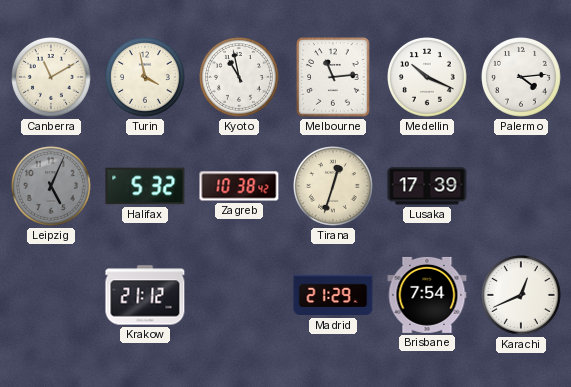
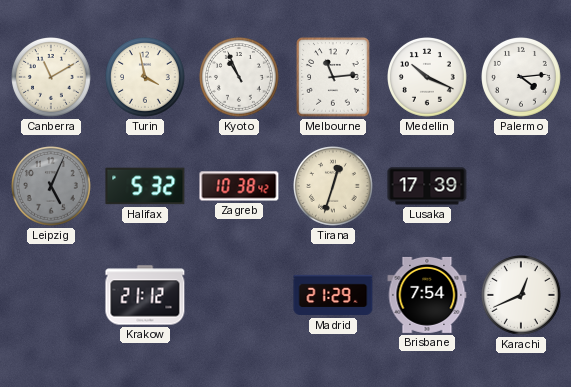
Kyoto: 10:58 -> 10:56
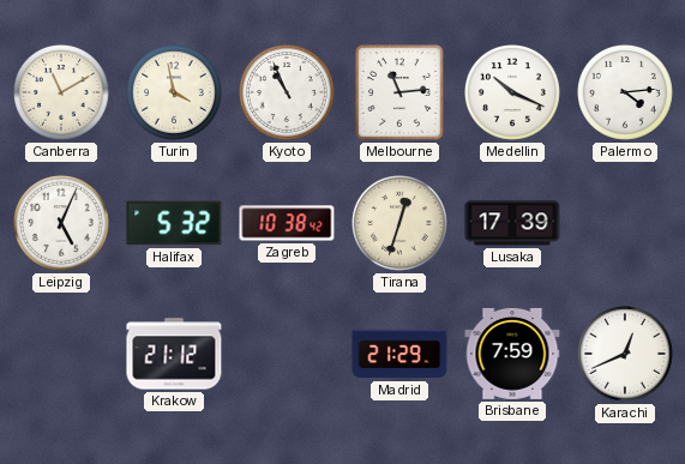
Leipzig dial: grey -> white
Brisbane: 7:54 -> 7:59
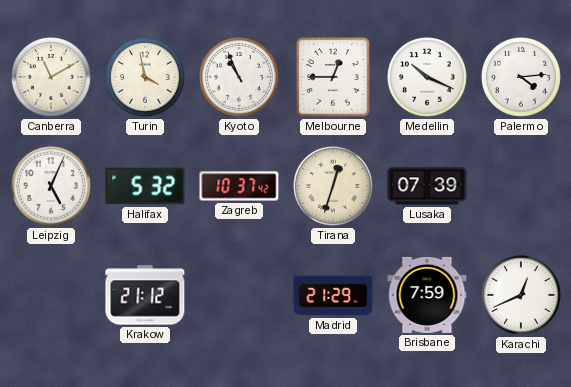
Melbourne: 11:14 -> 12:45
Zagreb: 10:38 -> 10:37
Lusaka: 17:39 -> 07:39
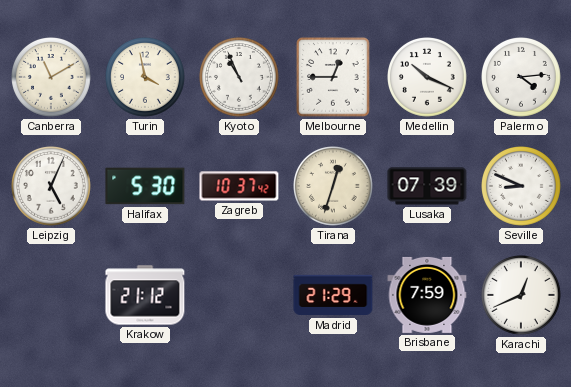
Halifax: 5:32 -> 5:30
Seville: none -> 8:49
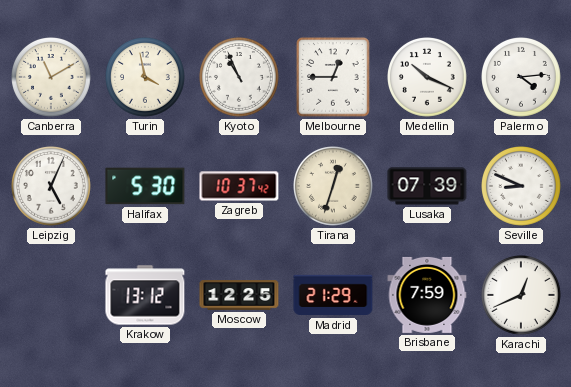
Krakow: 21:12 -> 13:12
Moscow: none -> 12:25
